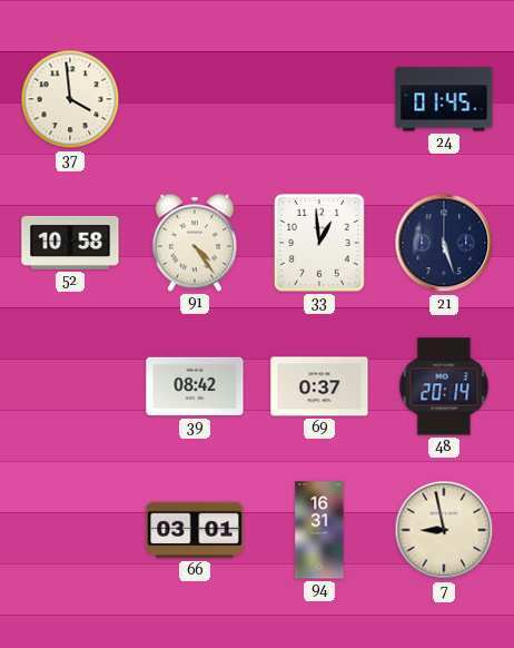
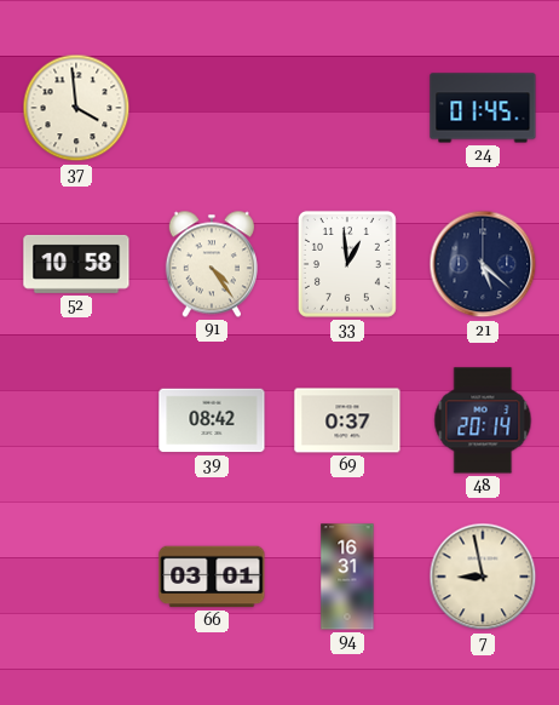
21: 5:27 -> 5:22
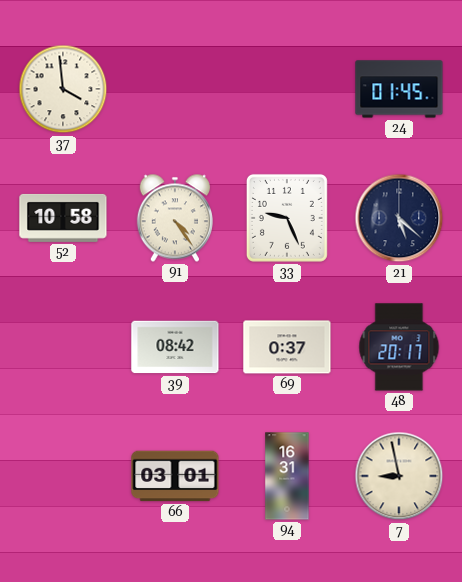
33: 12:59 -> 9:26
48: 20:14 -> 20:17
